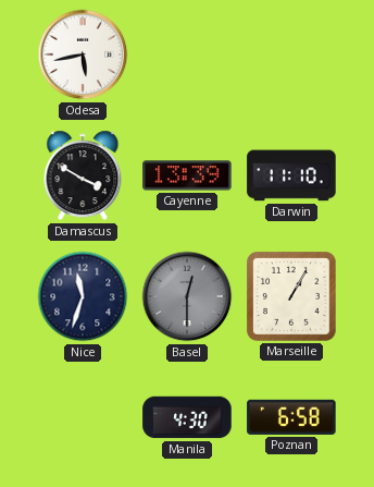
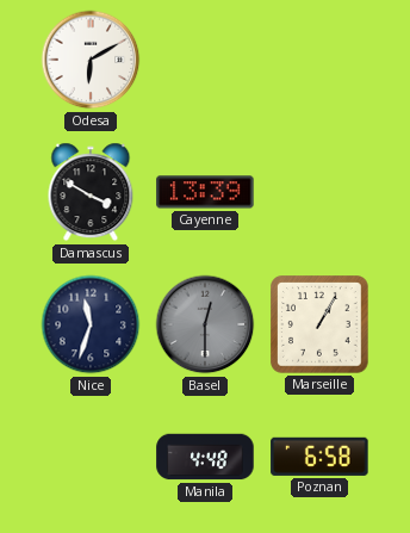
Odesa: 5:43 -> 6:10
Darwin: 11:10 -> none
Manila: 4:30 -> 4:48
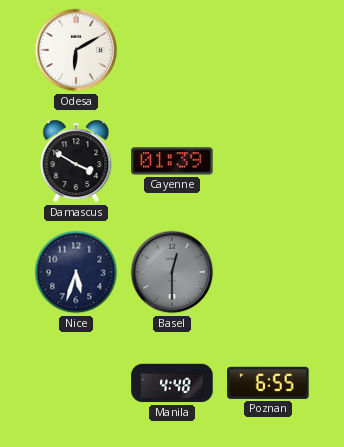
Cayenne: 13:39 -> 01:39
Nice: 11:33 -> 5:33
Marseille: 1:05 -> none
Poznan: 6:58 -> 6:55
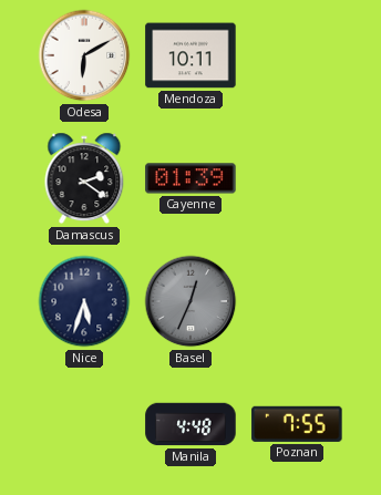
Mendoza: none -> 10:11
Damascus: 3:50 -> 2:21
Basel: 12:30 -> 12:34
Poznan: 6:55 -> 7:55
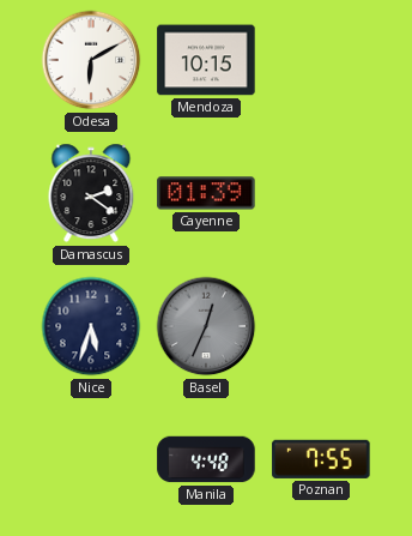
Mendoza: 10:11 -> 10:15
